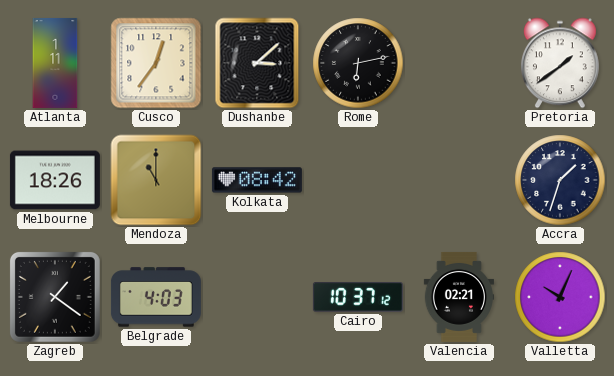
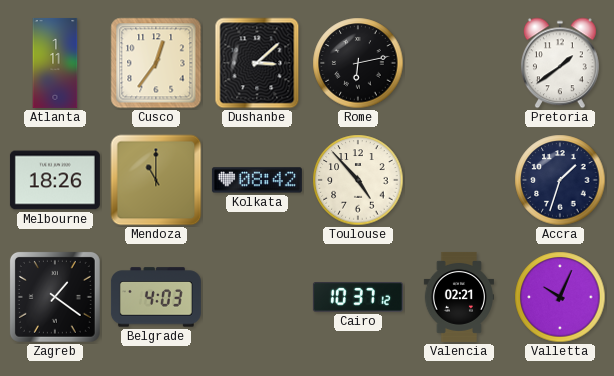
Toulouse: none -> 4:53
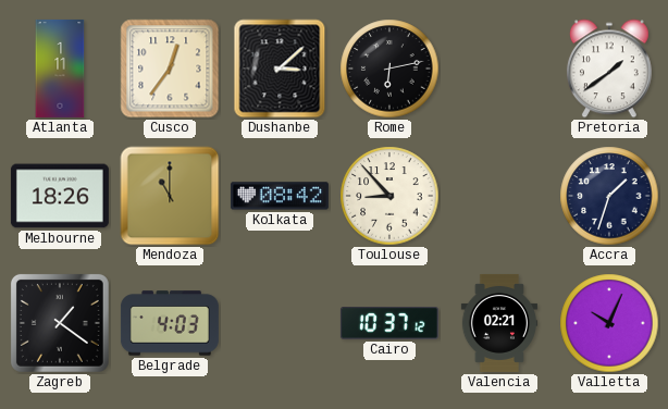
Toulouse: 4:53 -> 8:53
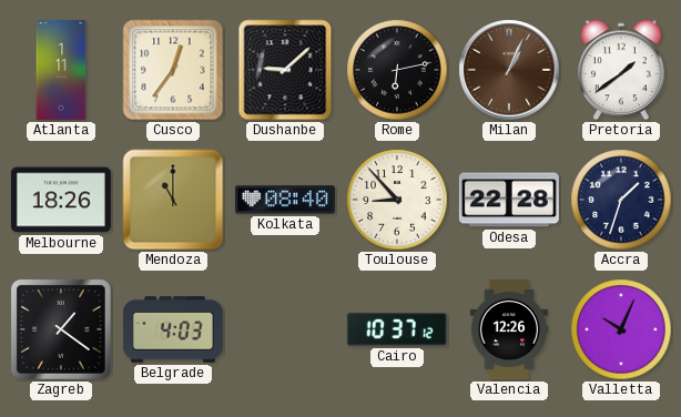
Dushanbe: 3:08 -> 9:08
Milan: none -> 1:04
Kolkata: 08:42 -> 08:40
Odesa: none -> 22:28
Valencia: 02:21 -> 12:26
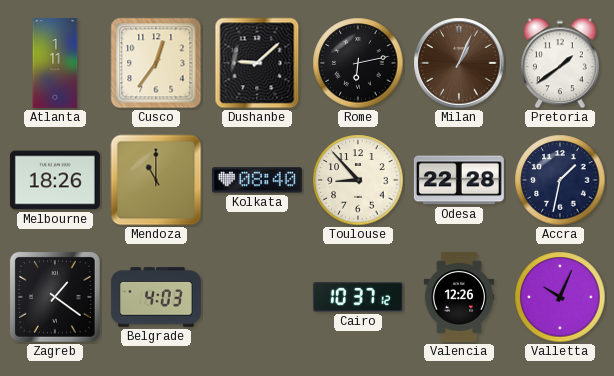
Accra: 1:33 -> 1:32
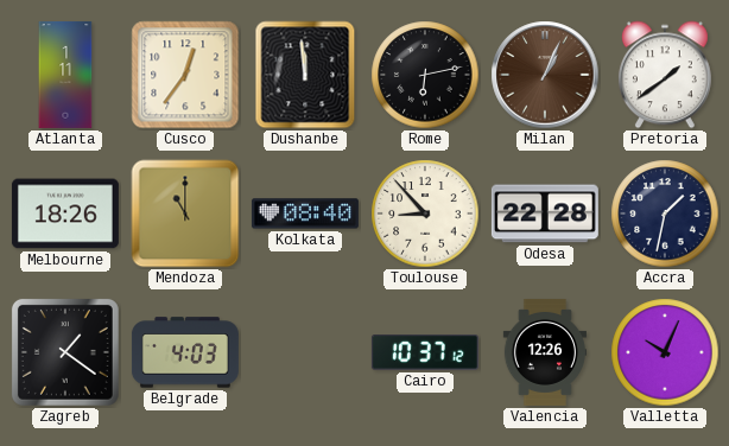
Dushanbe: 9:08 -> 11:59
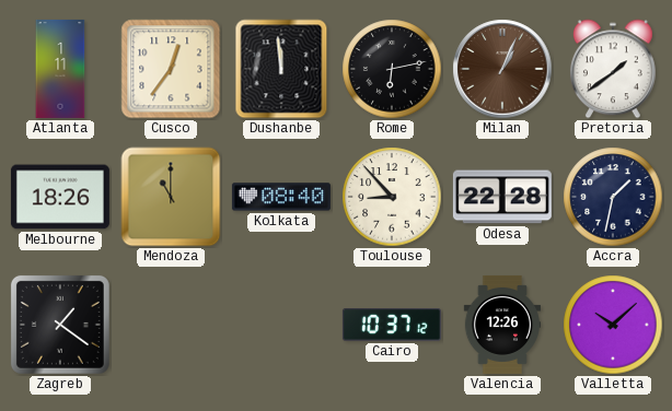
Belgrade: 4:03 -> none
Valletta: 10:04 -> 10:08
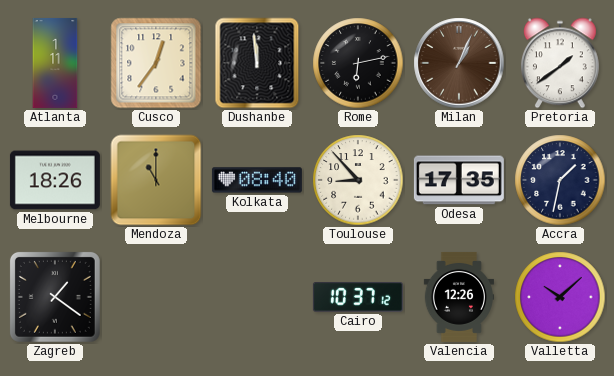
Odesa: 22:28 -> 17:35
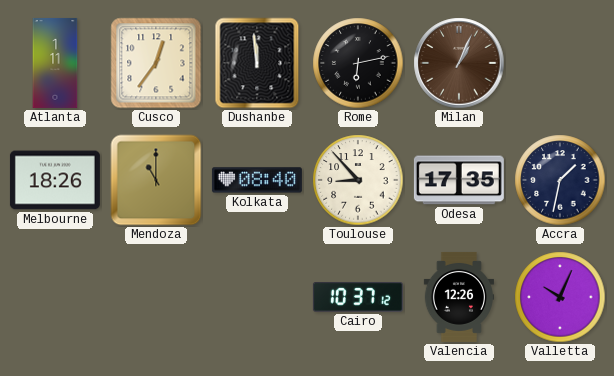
Pretoria: 1:39 -> none
Zagreb: 1:21 -> none
Valletta: 10:08 -> 10:04
